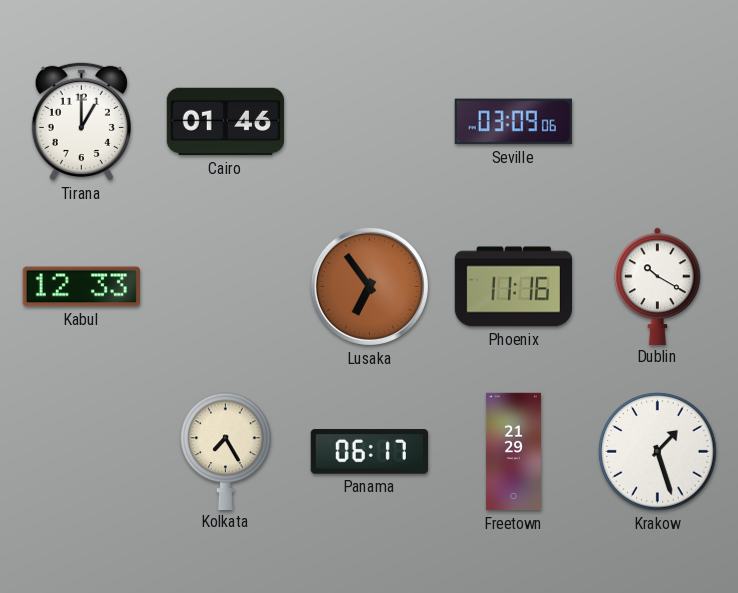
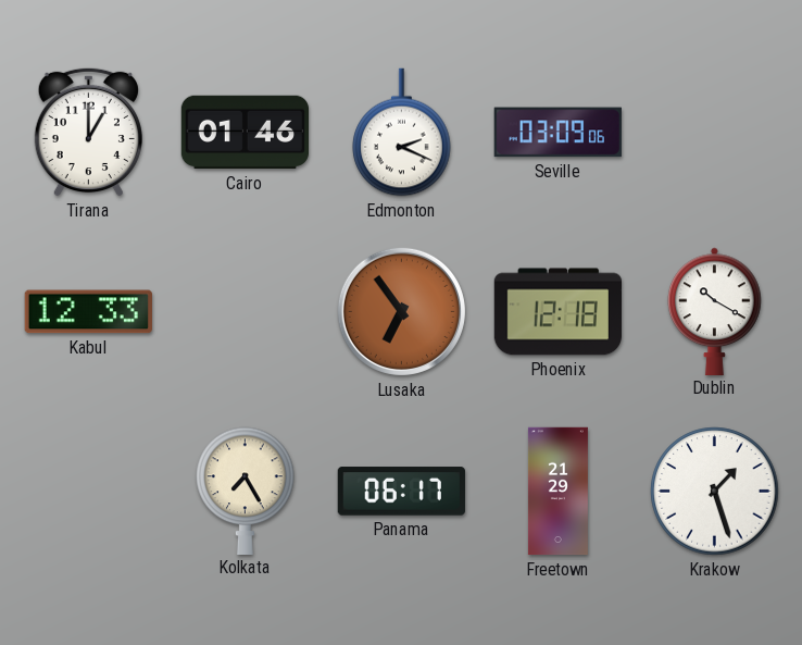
Edmonton: none -> 2:19
Phoenix: 11:16 -> 12:18
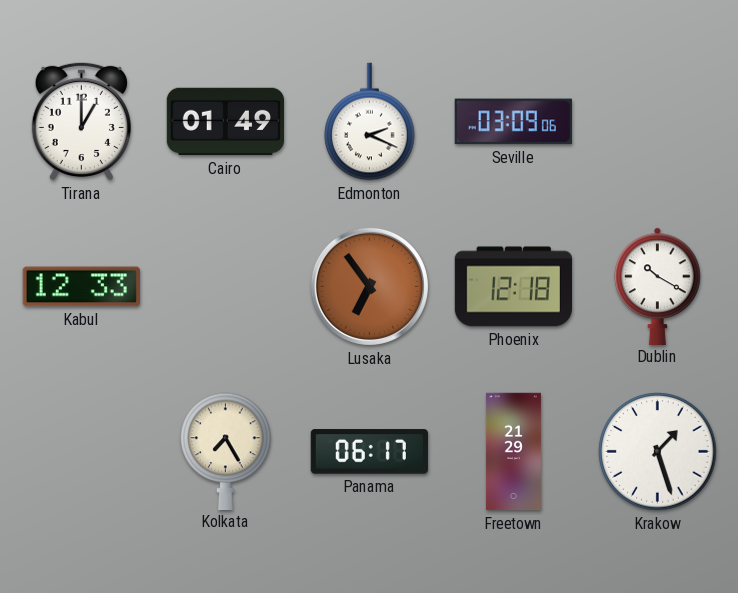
Cairo: 01:46 -> 01:49
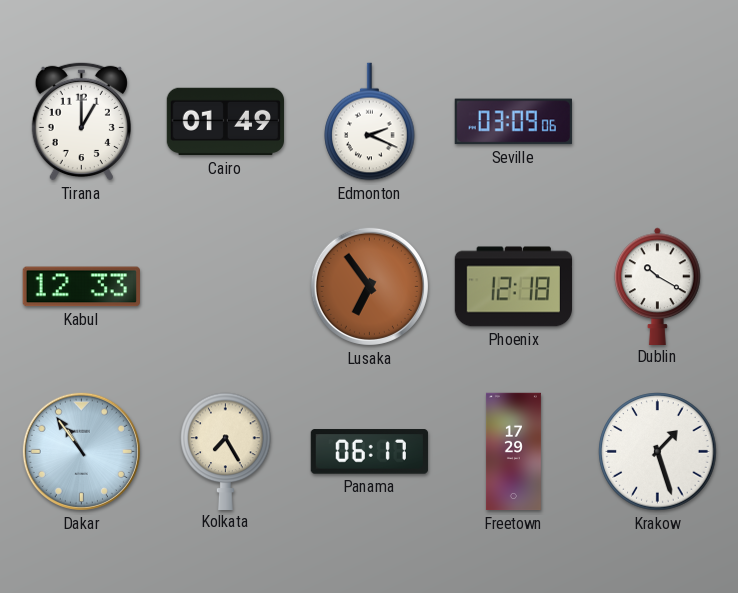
Dakar: none -> 10:54
Freetown: 21:29 -> 17:29
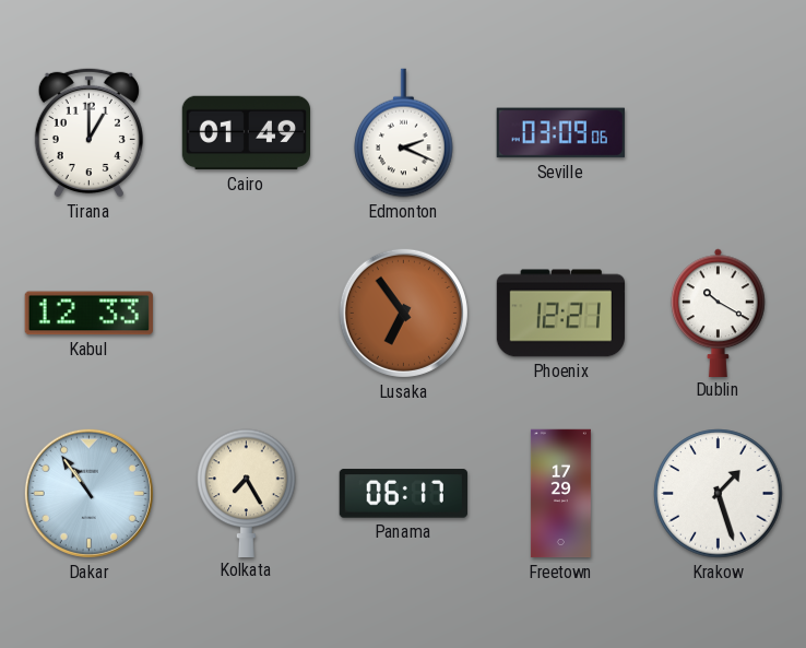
Phoenix: 12:18 -> 12:21
